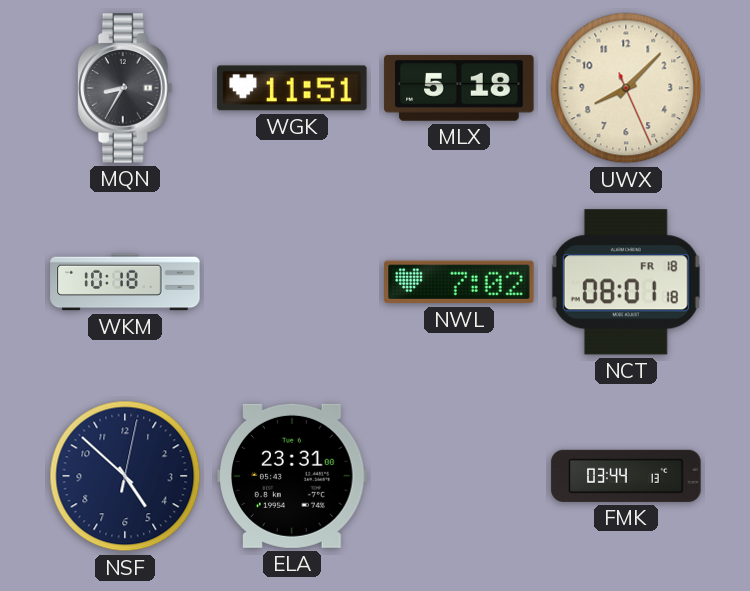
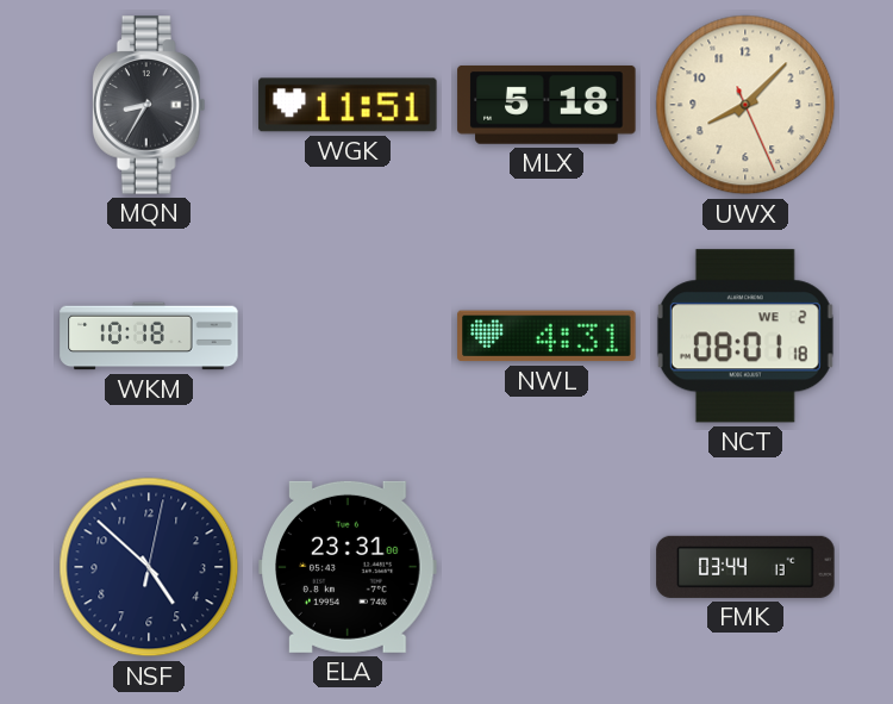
NWL: 7:02 -> 4:31
NCT date: FR 18 -> WE 2
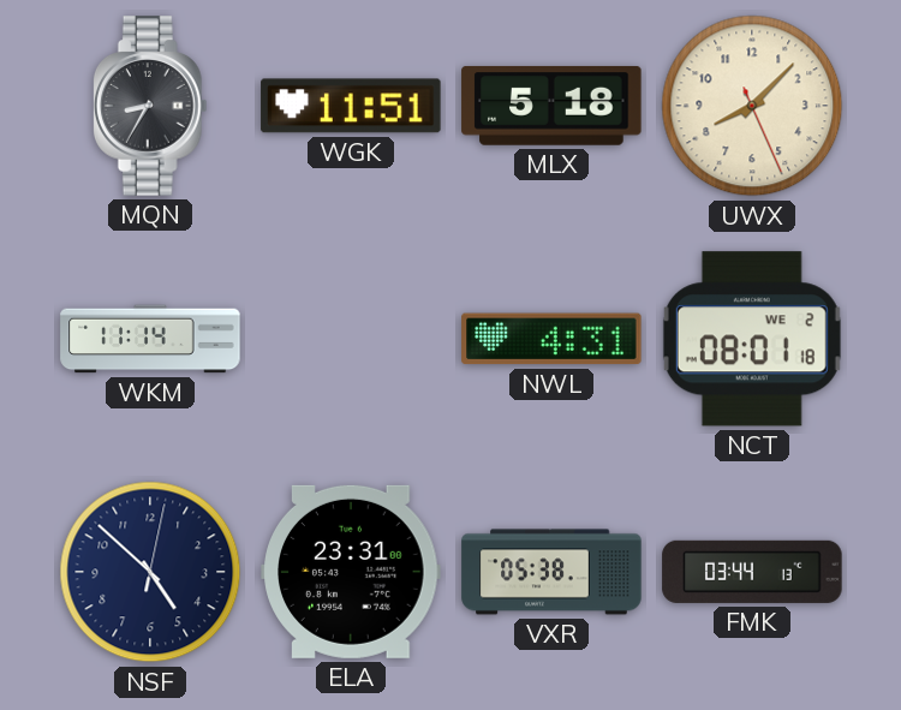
WKM: 10:18 -> 11:14
VXR: none -> 05:38
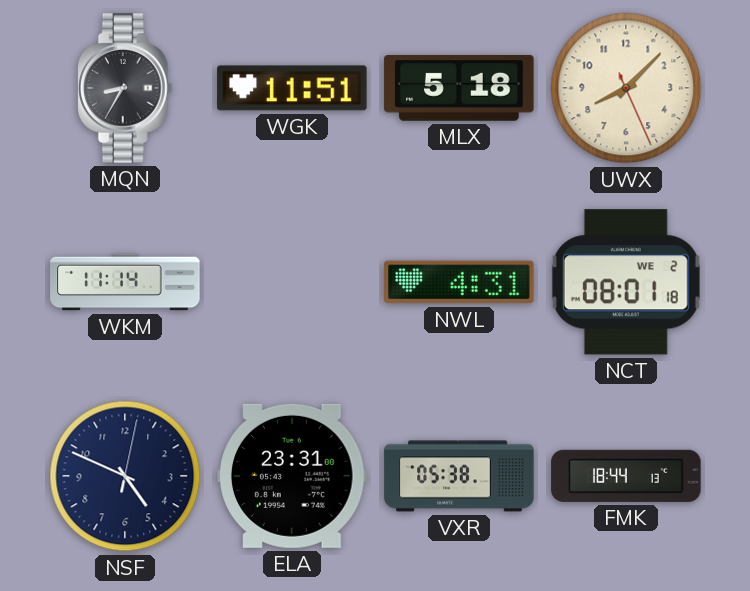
NSF: 4:52 -> 4:49
FMK: 03:44 -> 18:44
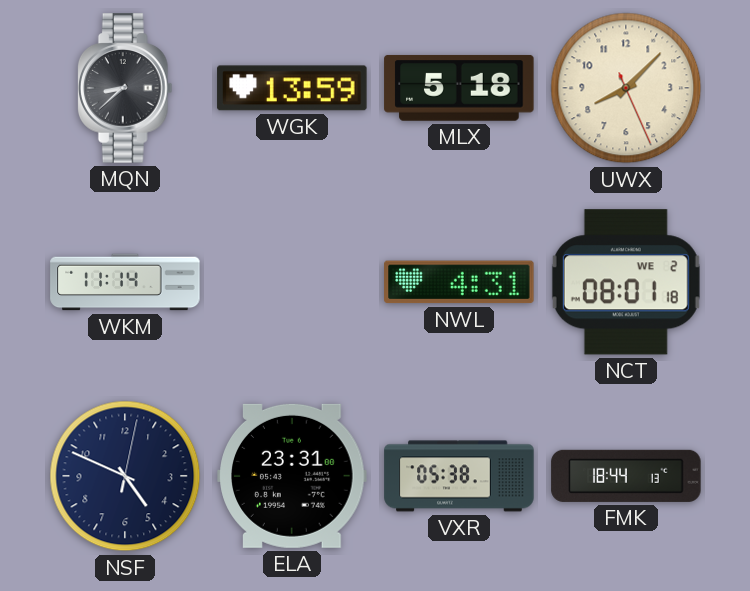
MQN: 8:35 -> 8:38
WGK: 11:51 -> 13:59
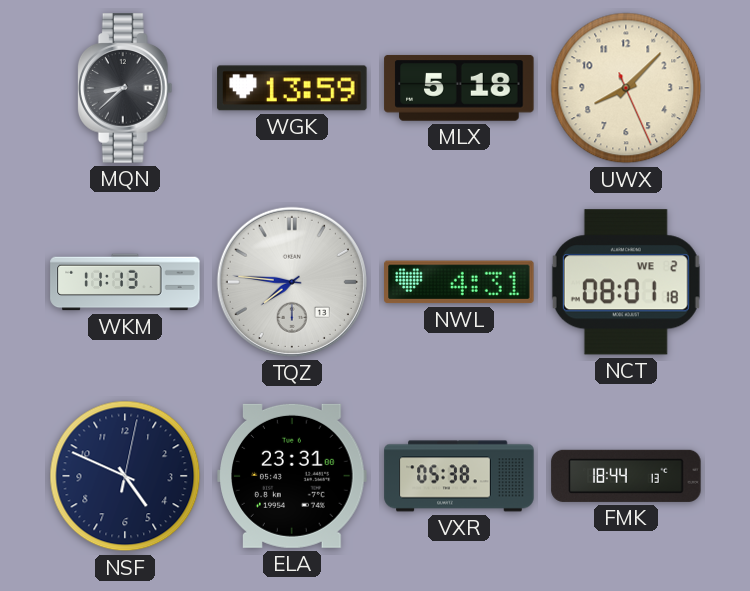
WKM: 11:14 -> 11:13
TQZ: none -> 7:46
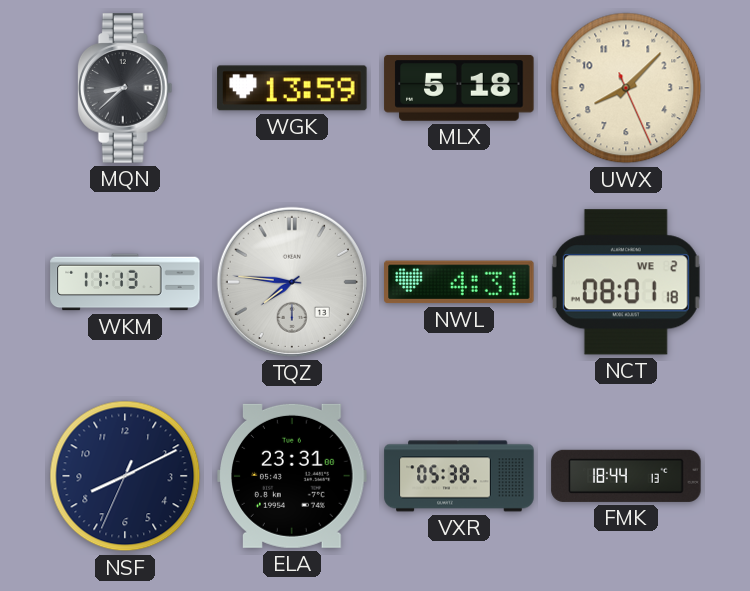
NSF: 4:49 -> 8:10
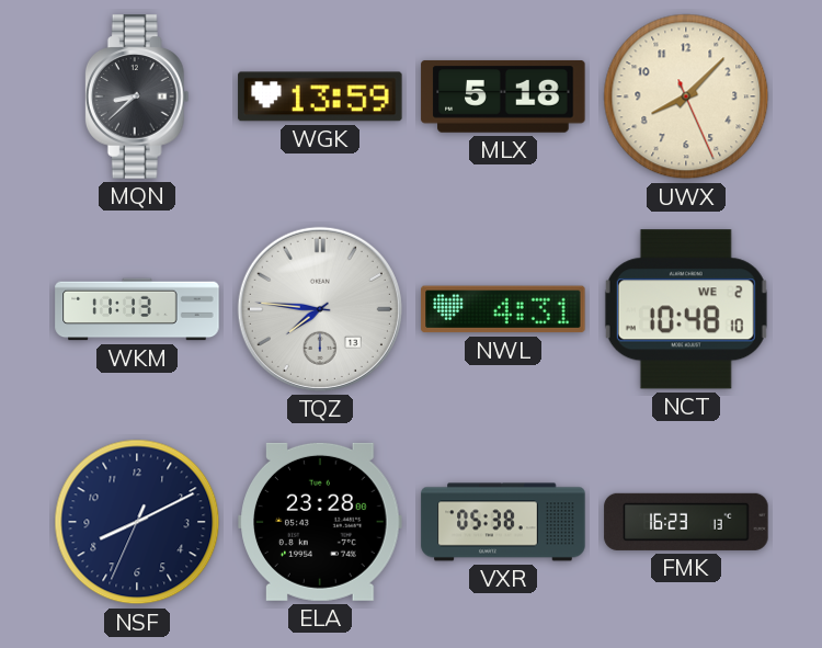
NCT: 08:01 -> 10:48
ELA: 23:31 -> 23:28
FMK: 18:44 -> 16:23
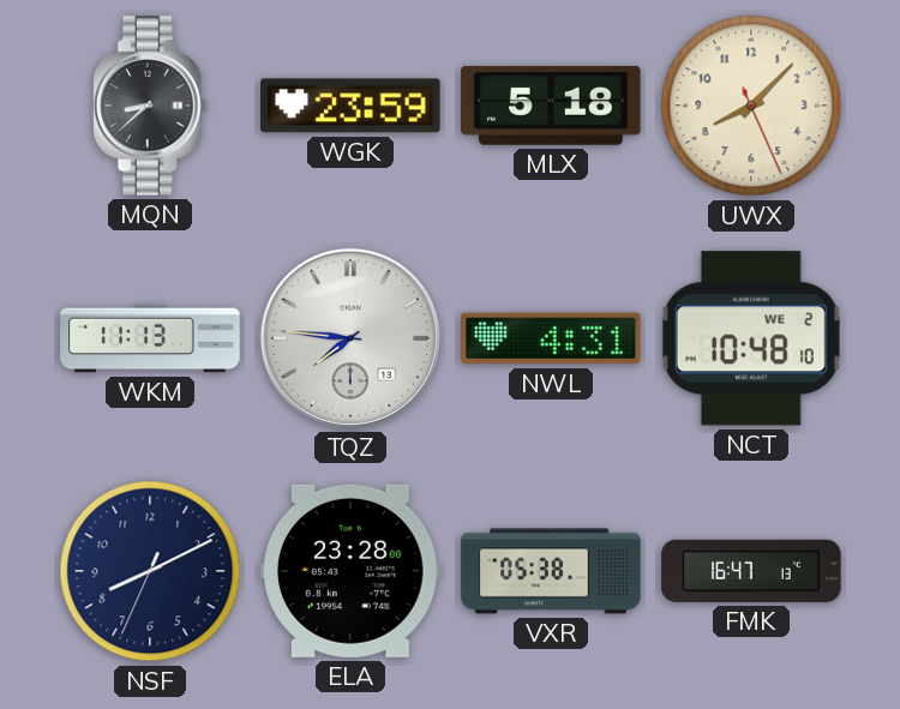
WGK: 13:59 -> 23:59
FMK: 16:23 -> 16:47
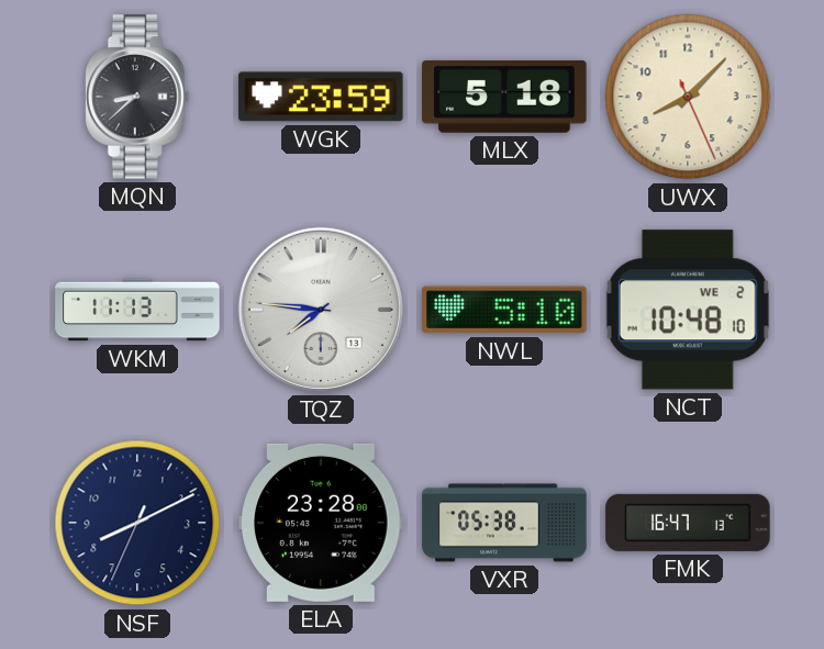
NWL: 4:31 -> 5:10
